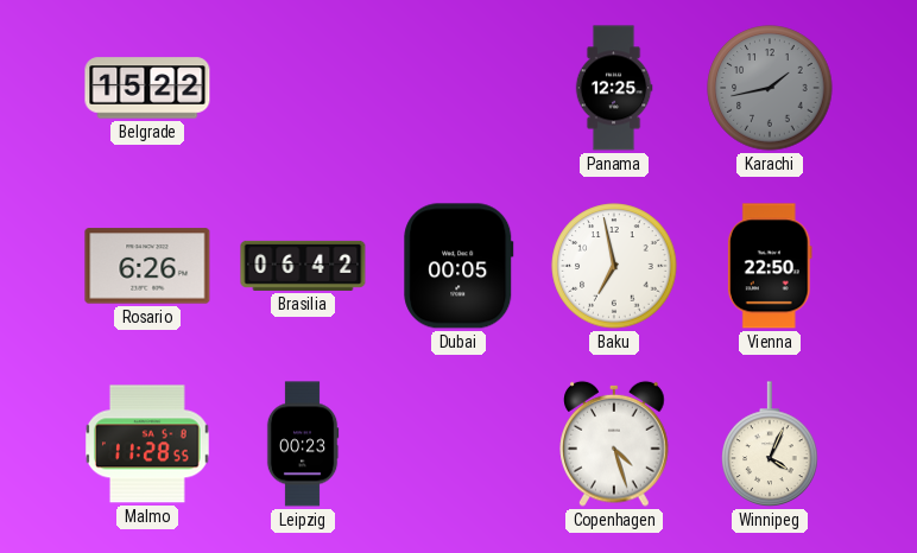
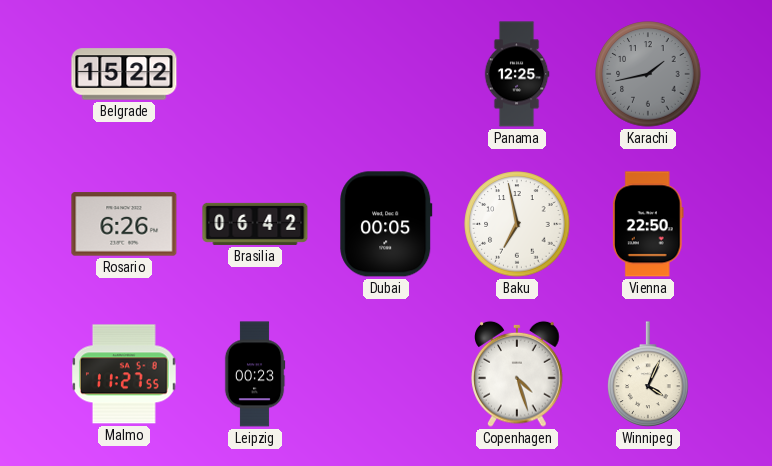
Malmo: 11:28 -> 11:27
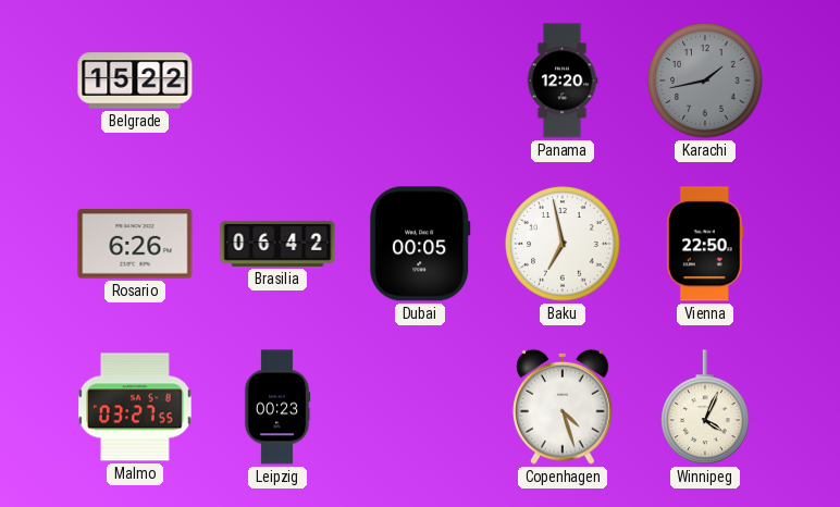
Panama: 12:25 -> 12:20
Malmo: 11:27 -> 03:27
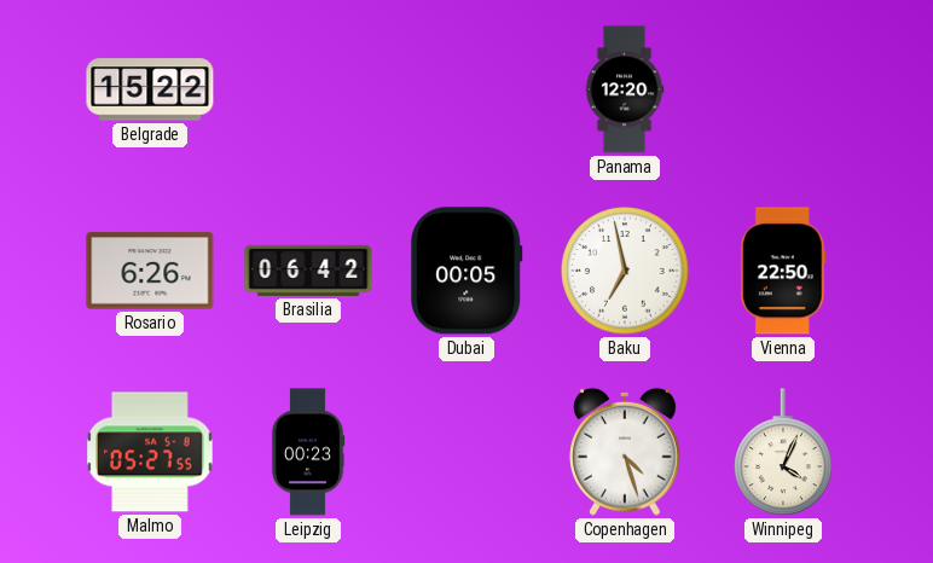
Karachi: 1:43 -> none
Malmo: 03:27 -> 05:27
